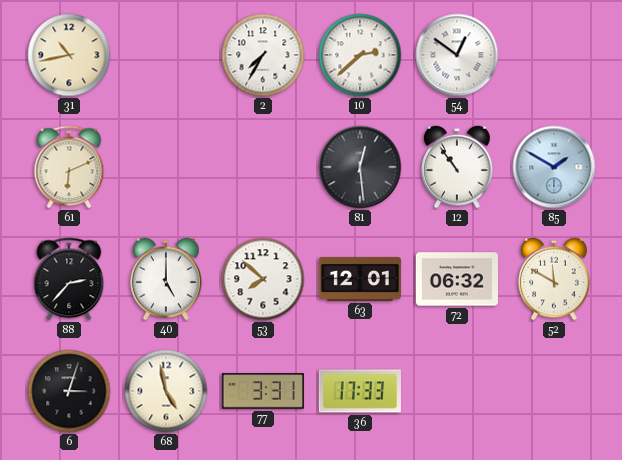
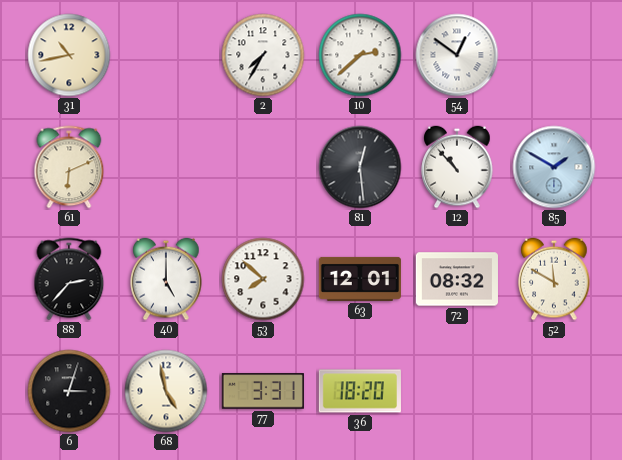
12: 10:54 -> 10:53
72: 06:32 -> 08:32
36: 17:33 -> 18:20
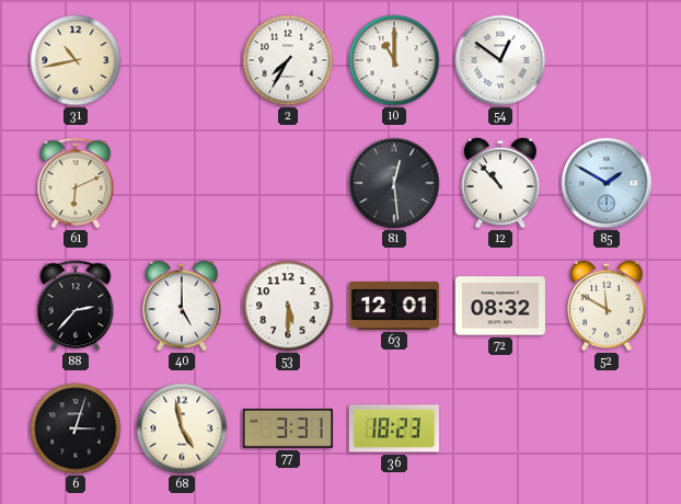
10: 2:38 -> 11:00
53: 7:52 -> 5:30
36: 18:20 -> 18:23
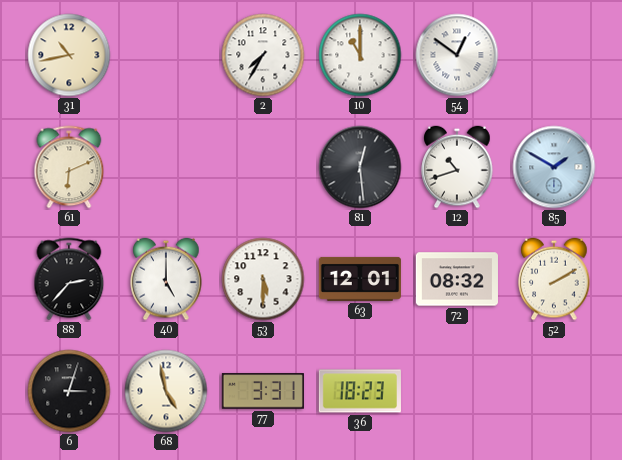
12: 10:53 -> 10:42
52: 11:50 -> 2:10
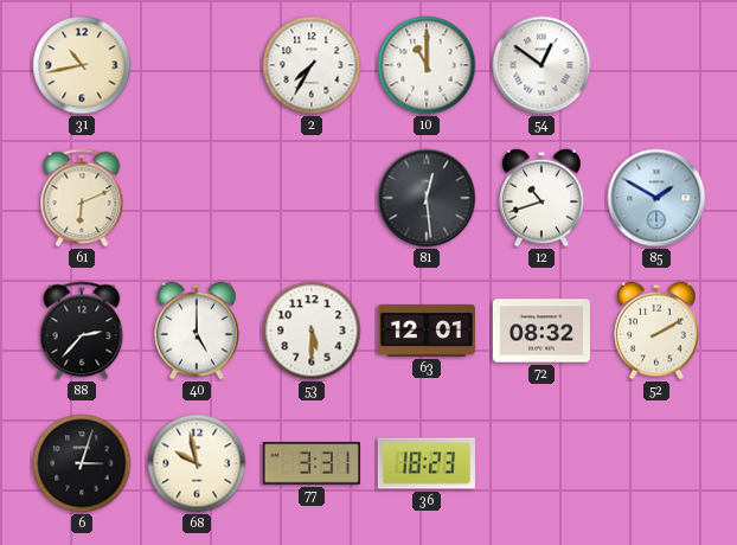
68: 4:58 -> 9:58
